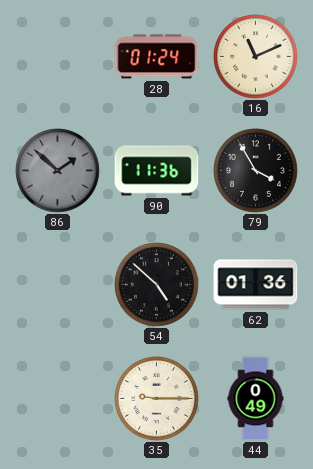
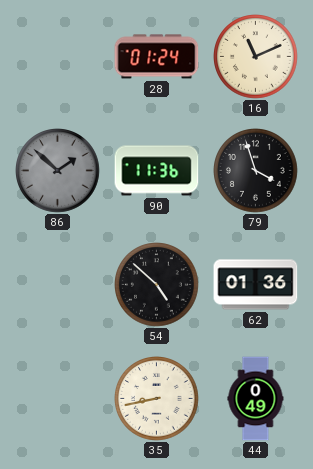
79: 3:55 -> 3:57
35: 9:15 -> 8:43
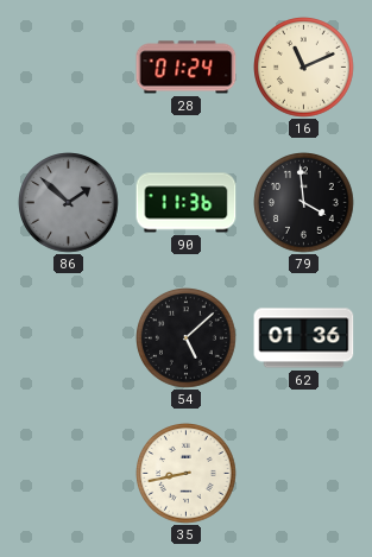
79: 3:57 -> 3:59
54: 4:52 -> 5:08
44: 0:49 -> none
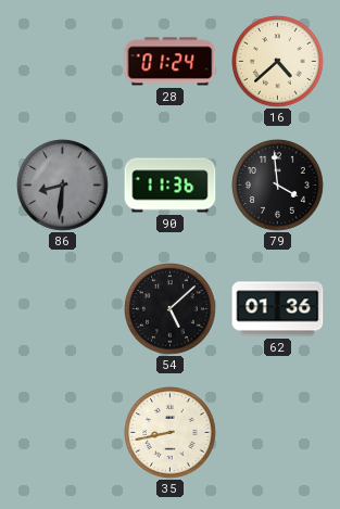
16: 11:11 -> 4:38
86: 1:52 -> 8:31
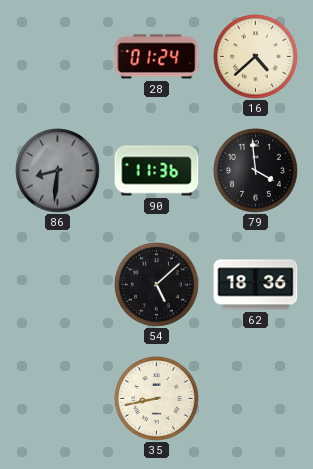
62: 01:36 -> 18:36
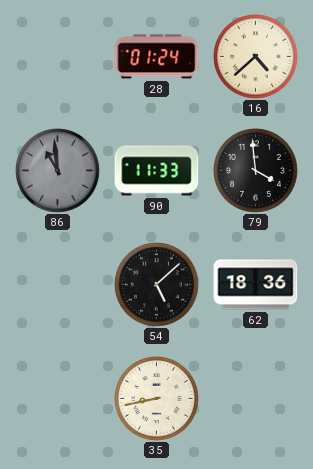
86: 8:31 -> 10:59
90: 11:36 -> 11:33
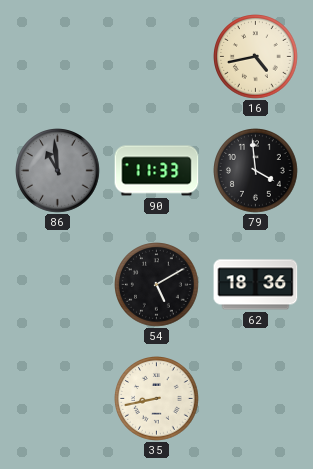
28: 01:24 -> none
16: 4:38 -> 4:43
54: 5:08 -> 5:10
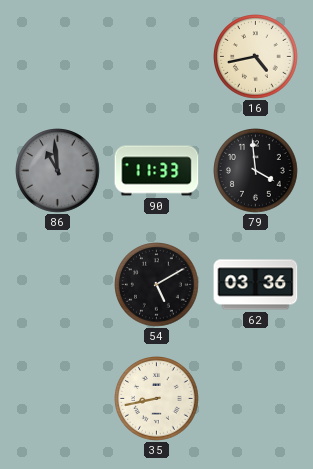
62: 18:36 -> 03:36
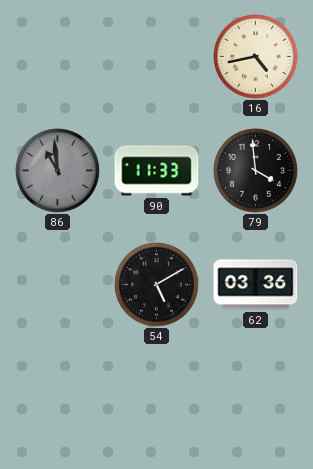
35: 8:43 -> none
